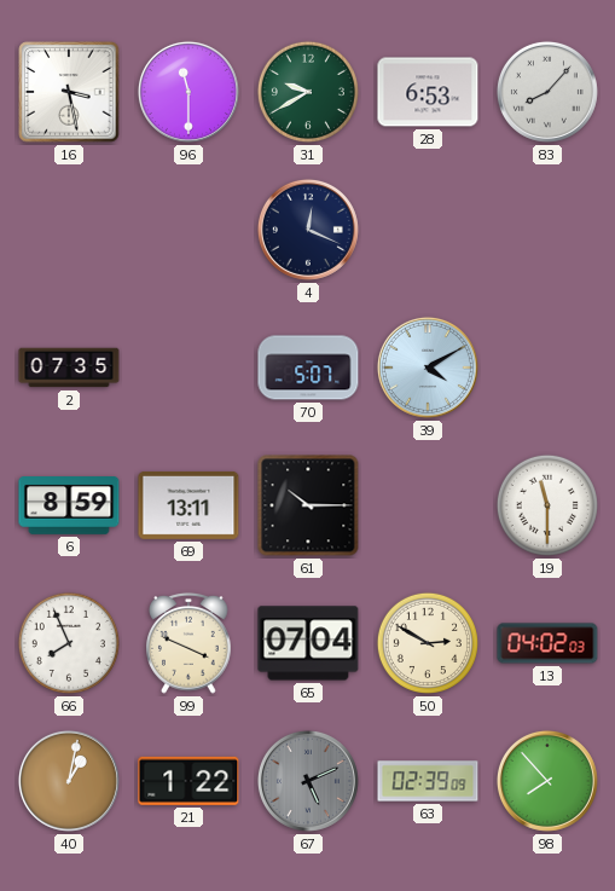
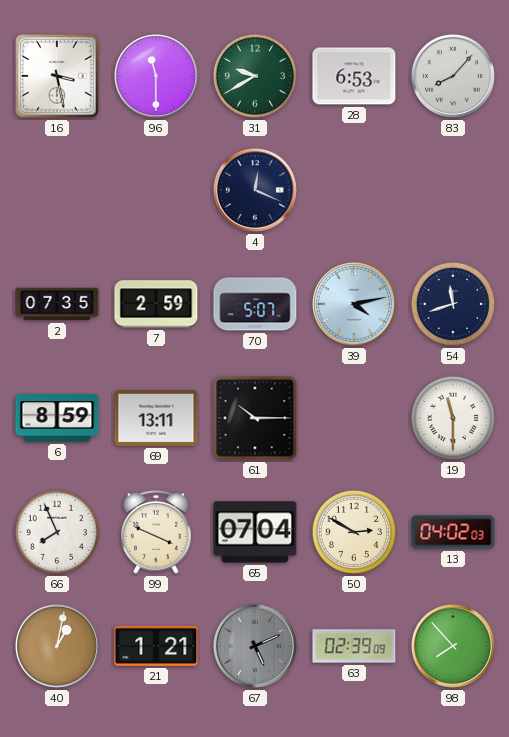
7: none -> 2:59
39: 4:10 -> 4:13
54: none -> 11:42
21: 1:22 -> 1:21
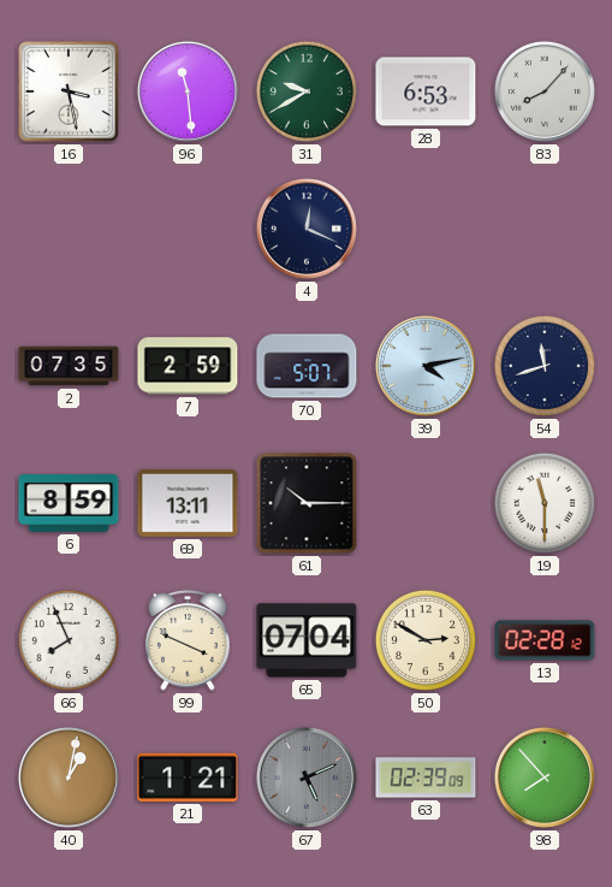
96: 11:30 -> 11:29
13: 04:02 -> 02:28
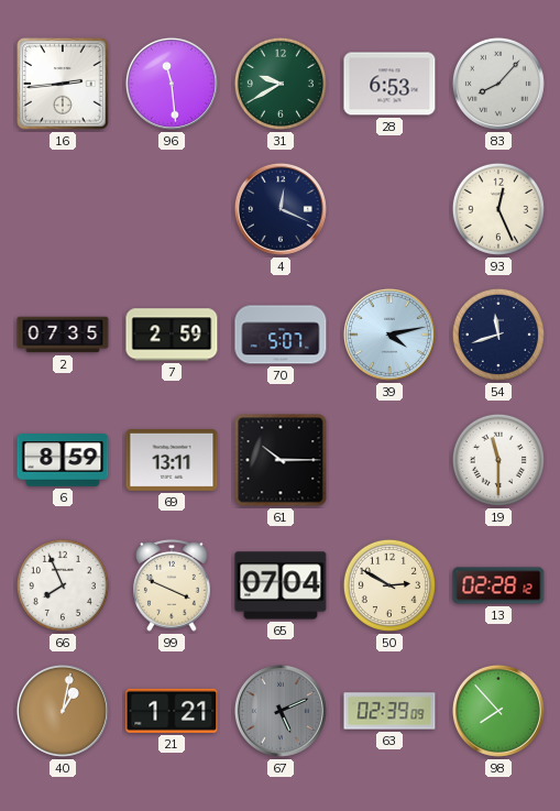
16: 3:28 -> 2:44
93: none -> 12:26
